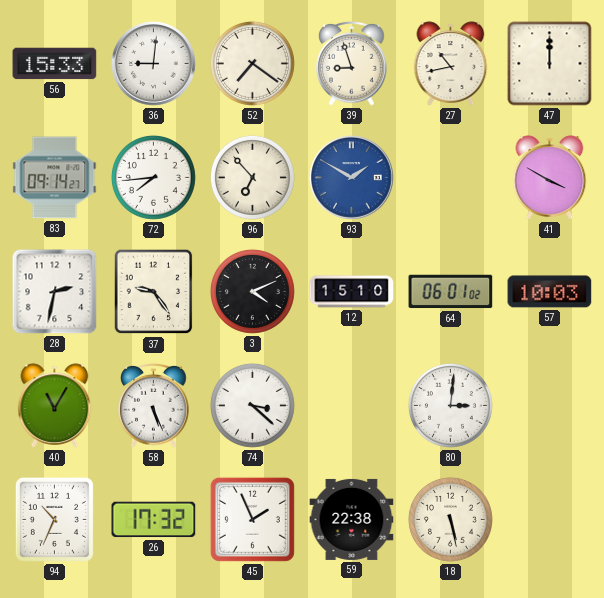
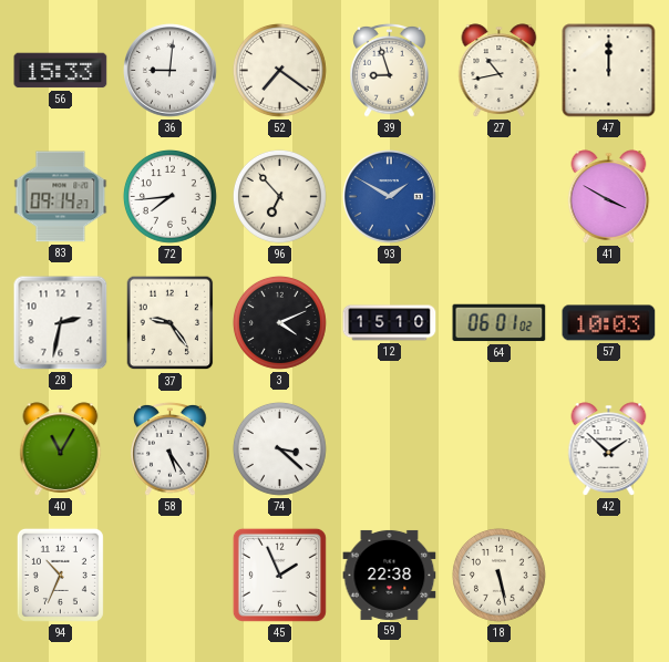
58: 5:26 -> 5:24
80: 3:01 -> none
42: none -> 1:52
26: 17:32 -> none
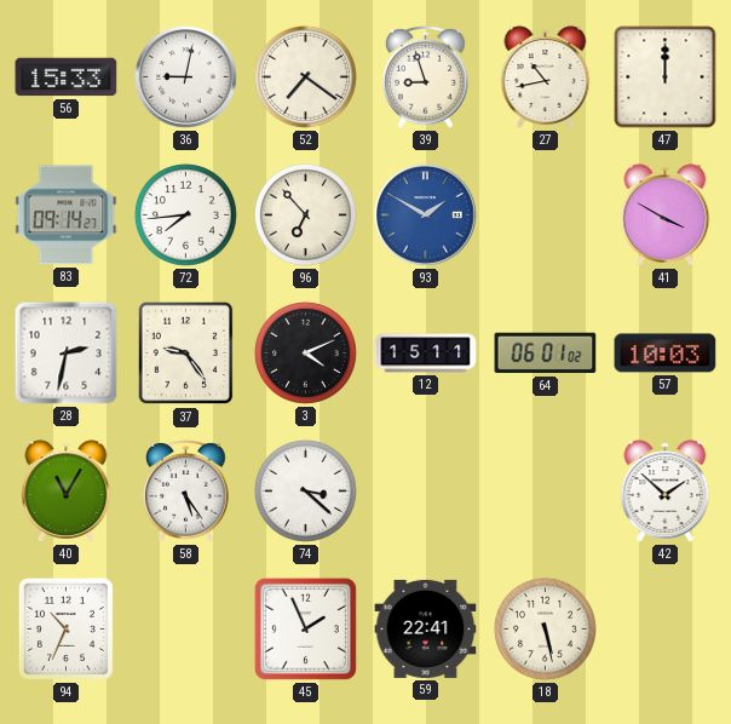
36: 9:01 -> 9:02
12: 15:10 -> 15:11
59: 22:38 -> 22:41
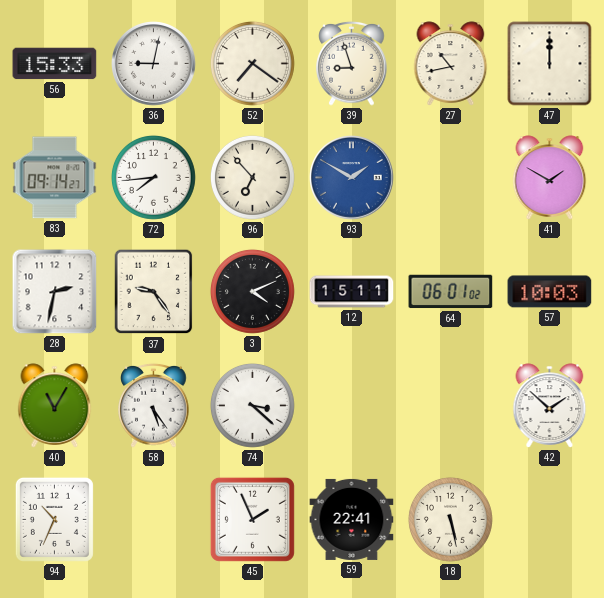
41: 3:50 -> 1:50
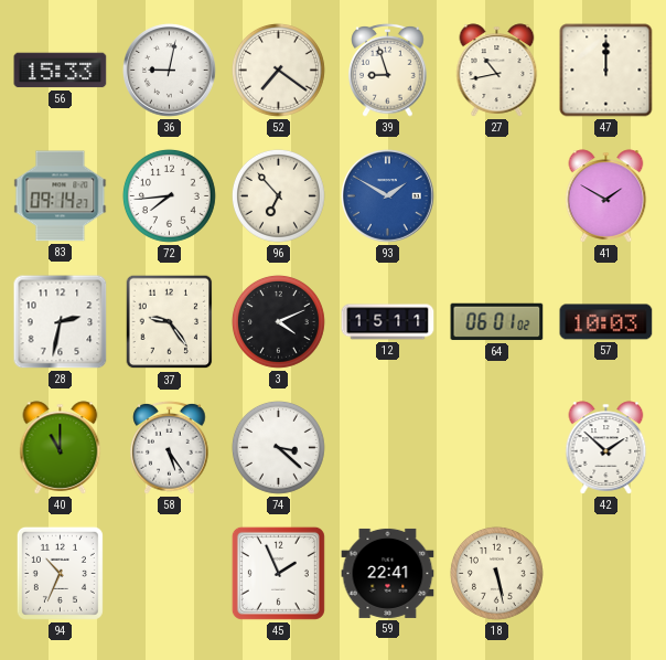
40: 11:05 -> 11:00
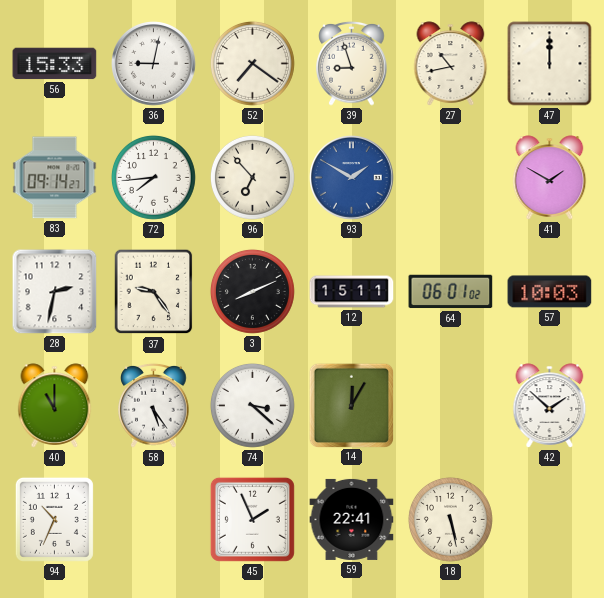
3: 4:11 -> 8:11
14: none -> 12:05
